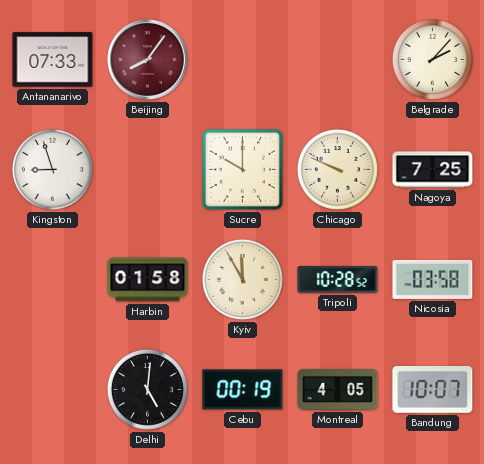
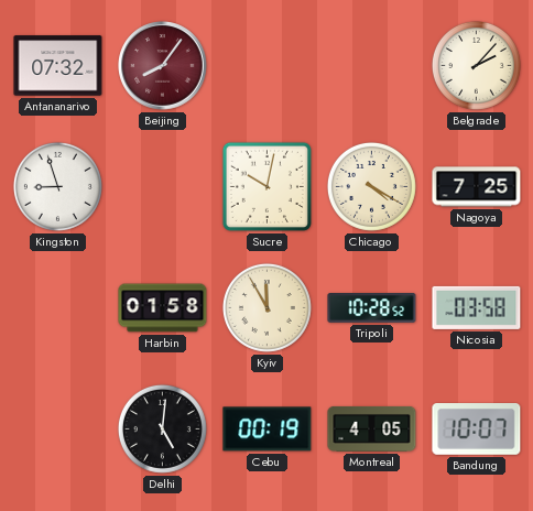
Antananarivo: 07:33 -> 07:32
Sucre: 10:00 -> 10:02
Chicago: 9:49 -> 4:20
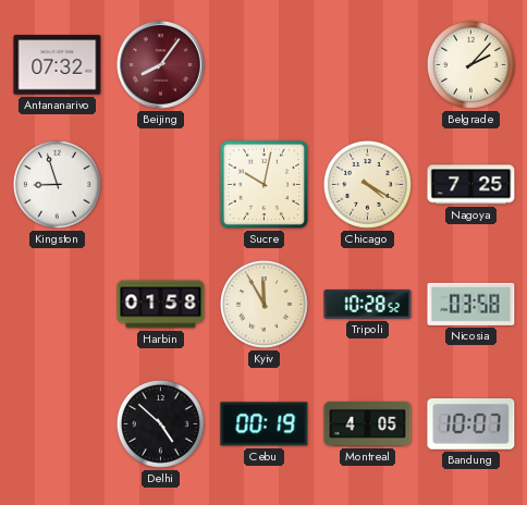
Delhi: 5:01 -> 4:52
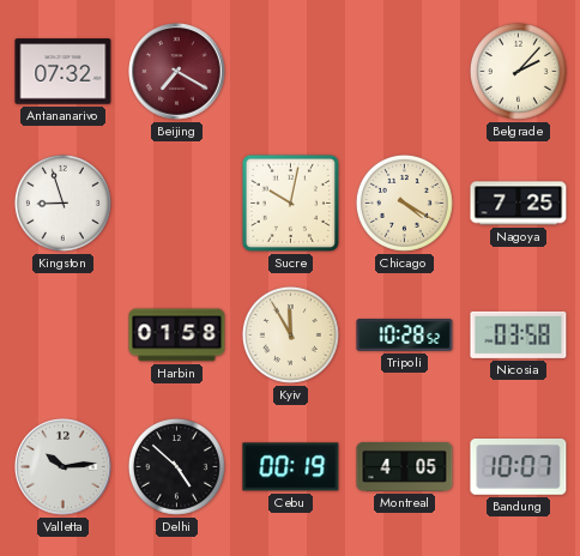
Beijing: 8:06 -> 7:20
Valletta: none -> 10:14
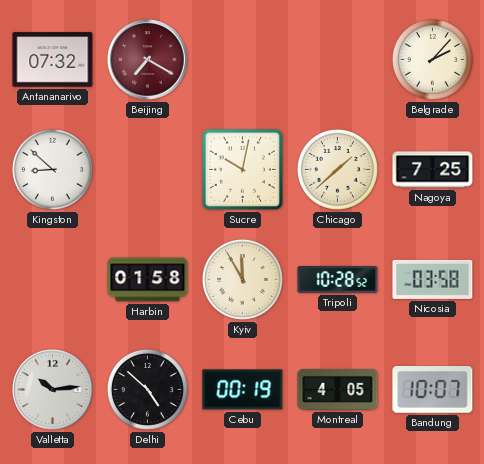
Kingston: 8:57 -> 8:52
Chicago: 4:20 -> 1:38
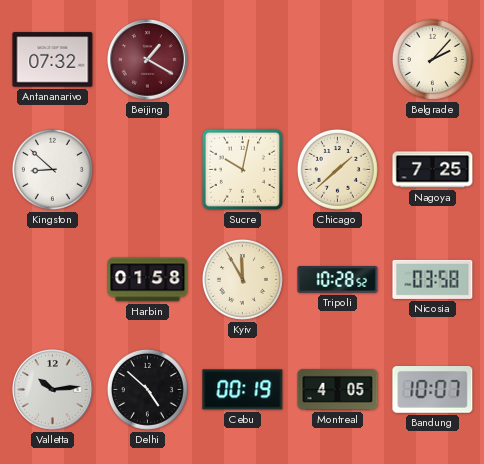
Beijing: 7:20 -> 1:20
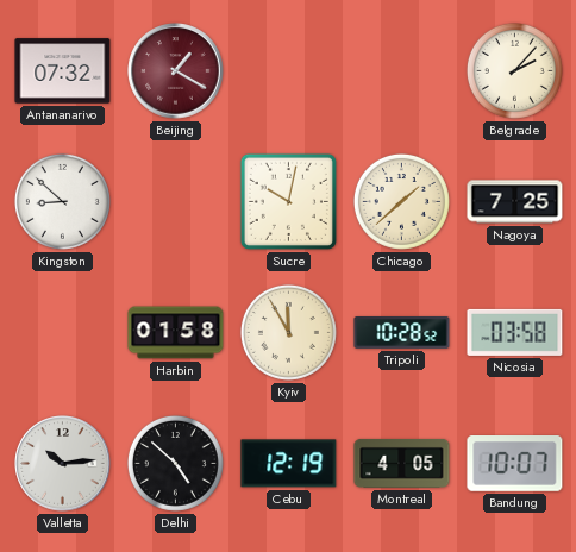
Cebu: 00:19 -> 12:19
